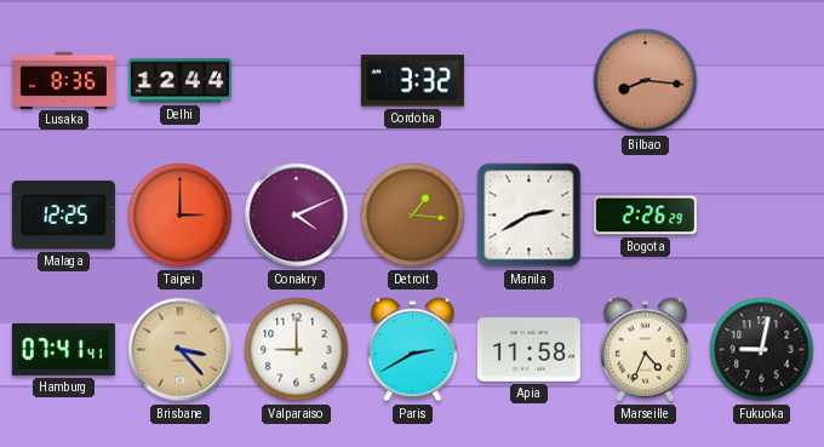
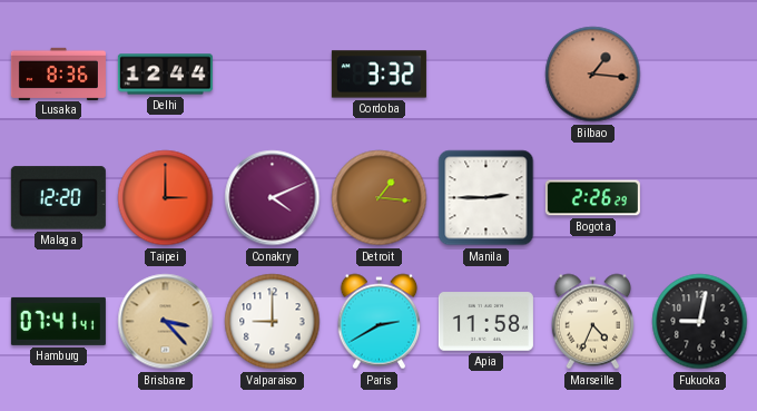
Bilbao: 8:16 -> 1:16
Malaga: 12:25 -> 12:20
Manila: 2:40 -> 2:45
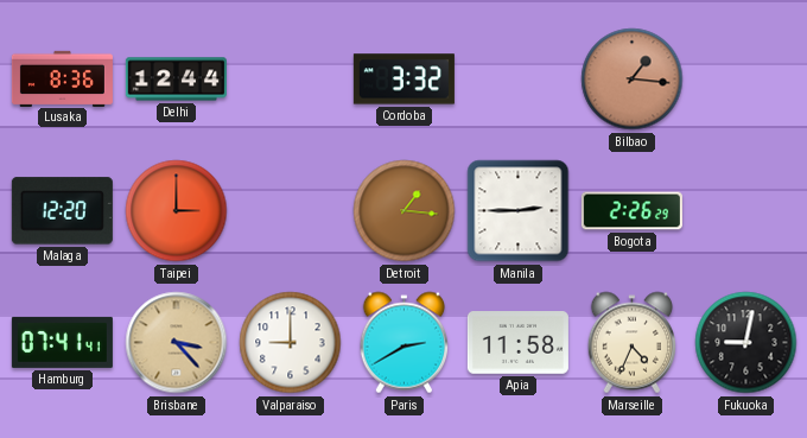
Conakry: 4:11 -> none
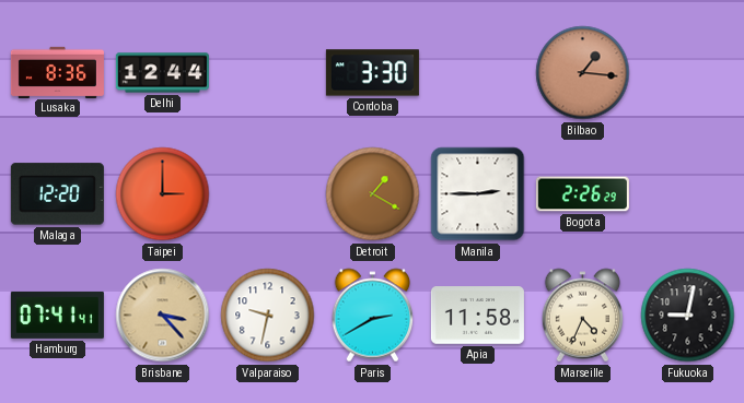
Cordoba: 3:32 -> 3:30
Detroit: 1:16 -> 1:20
Valparaiso: 9:00 -> 9:32
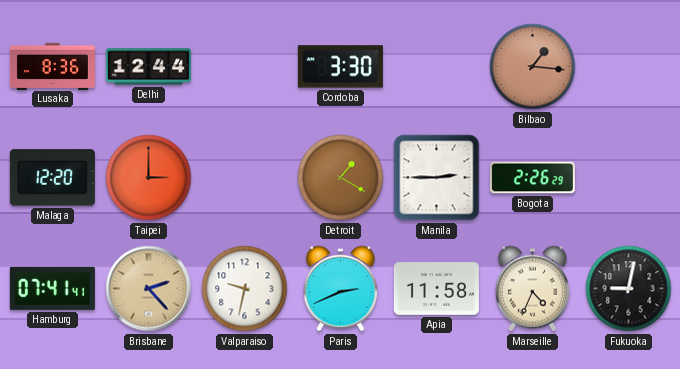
Brisbane: 3:23 -> 2:23
Paris: 2:40 -> 2:41
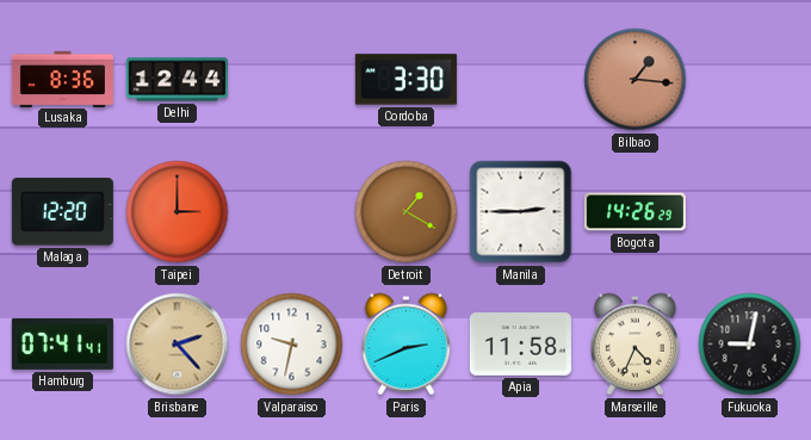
Bogota: 2:26 -> 14:26
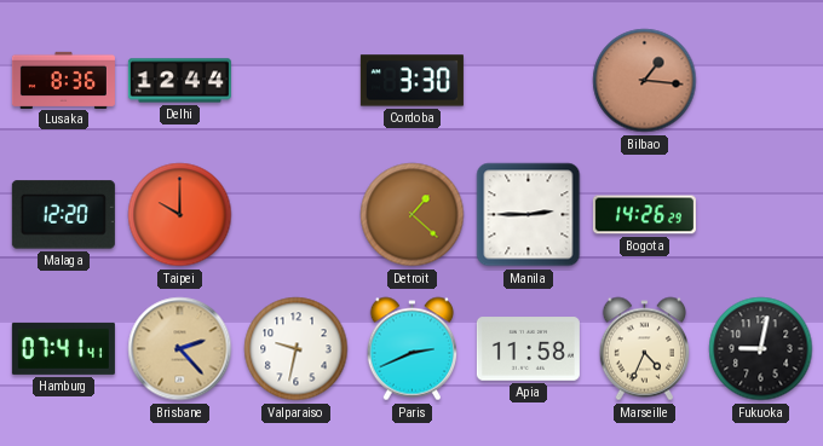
Taipei: 3:00 -> 10:00
Detroit: 1:20 -> 1:22
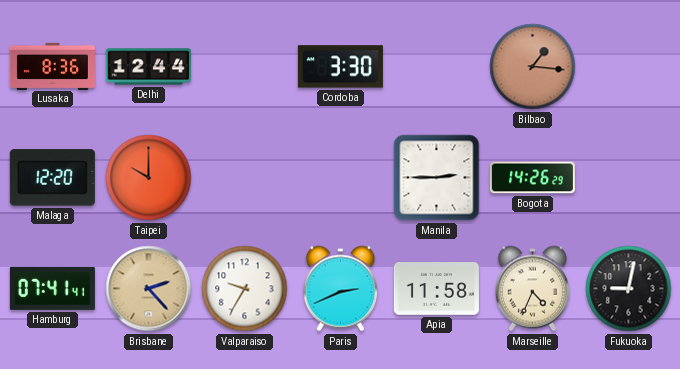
Detroit: 1:22 -> none
Valparaiso: 9:32 -> 9:35
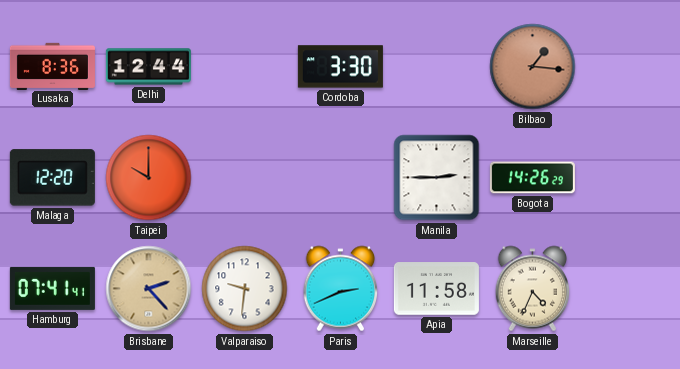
Valparaiso: 9:35 -> 9:31
Fukuoka: 9:02 -> none
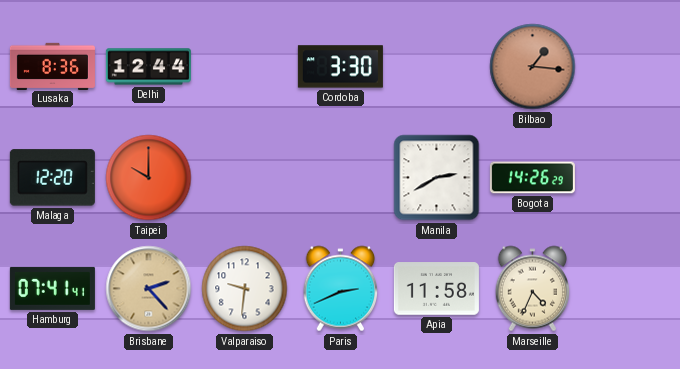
Manila: 2:45 -> 2:40
